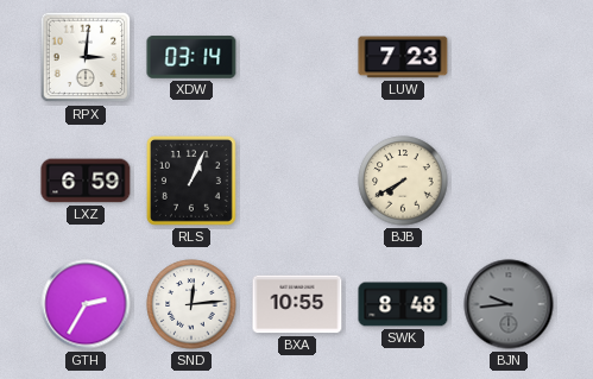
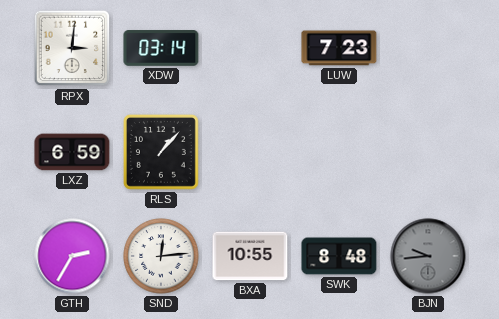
RLS: 1:04 -> 1:07
BJB: 7:40 -> none
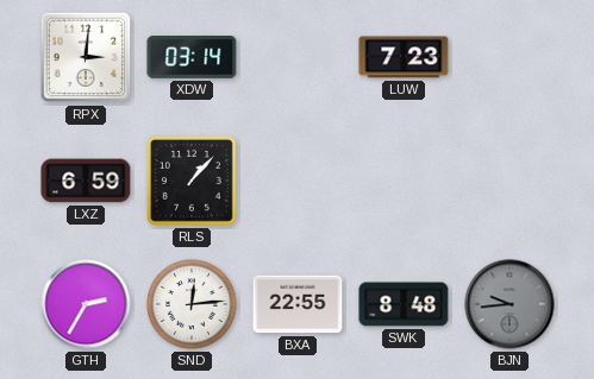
BXA: 10:55 -> 22:55
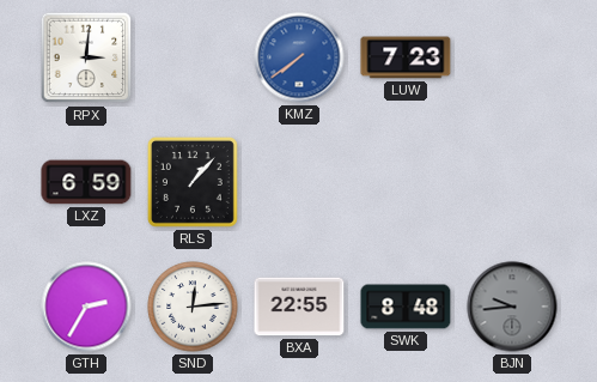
XDW: 03:14 -> none
KMZ: none -> 7:39
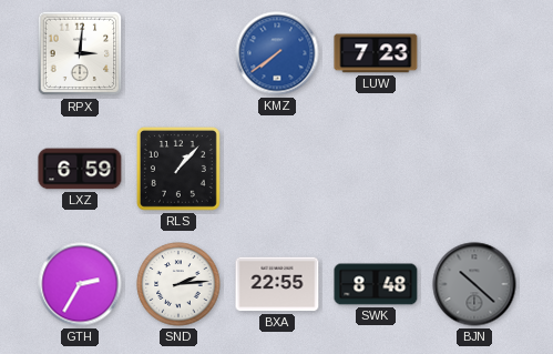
SND: 12:14 -> 2:14
BJN: 9:44 -> 10:22
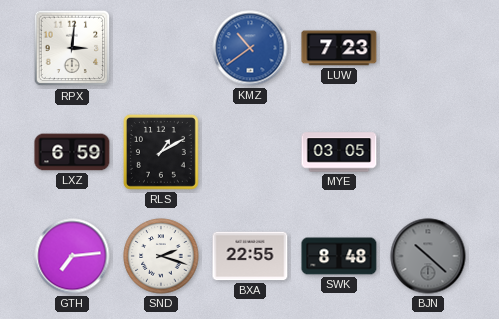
KMZ: 7:39 -> 10:39
RLS: 1:07 -> 1:10
MYE: none -> 03:05
GTH: 2:35 -> 7:14
SND: 2:14 -> 2:18
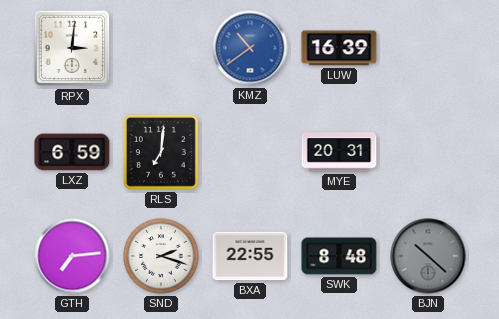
LUW: 7:23 -> 16:39
RLS: 1:10 -> 7:01
MYE: 03:05 -> 20:31
